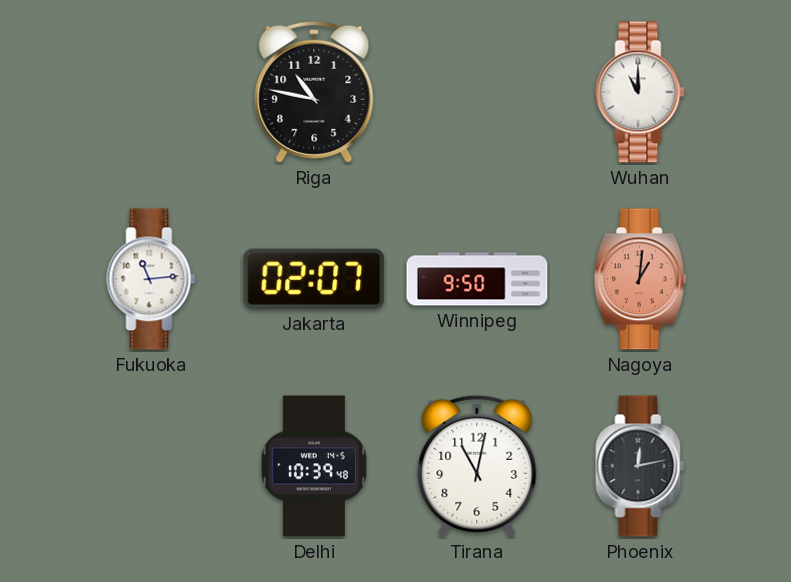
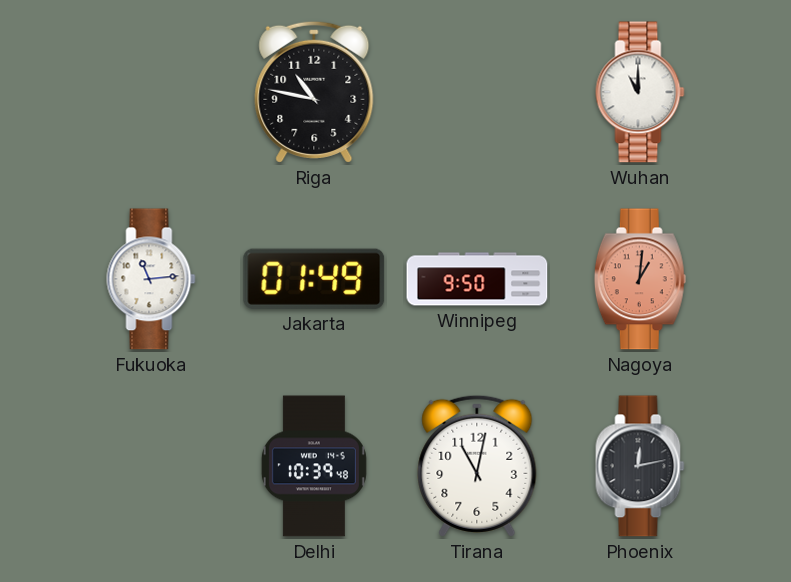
Jakarta: 02:07 -> 01:49
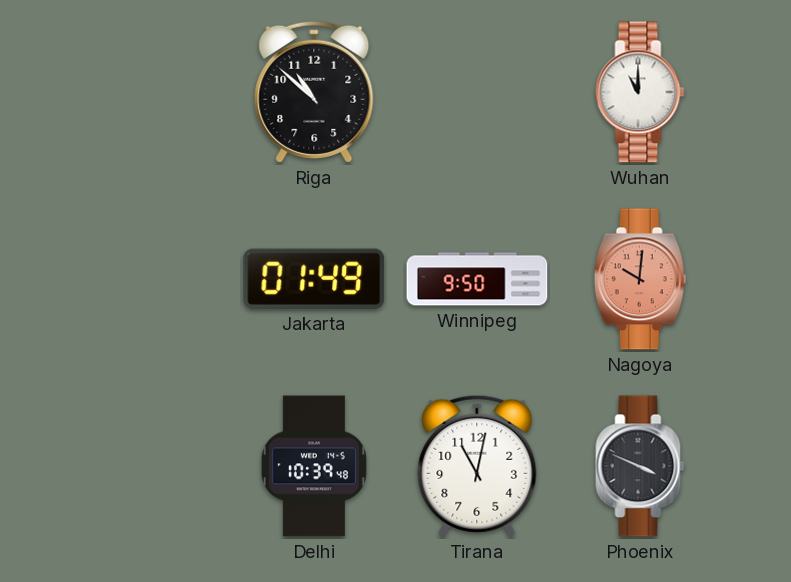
Riga: 10:47 -> 10:52
Fukuoka: 11:14 -> none
Nagoya: 1:01 -> 10:01
Phoenix: 12:13 -> 3:49
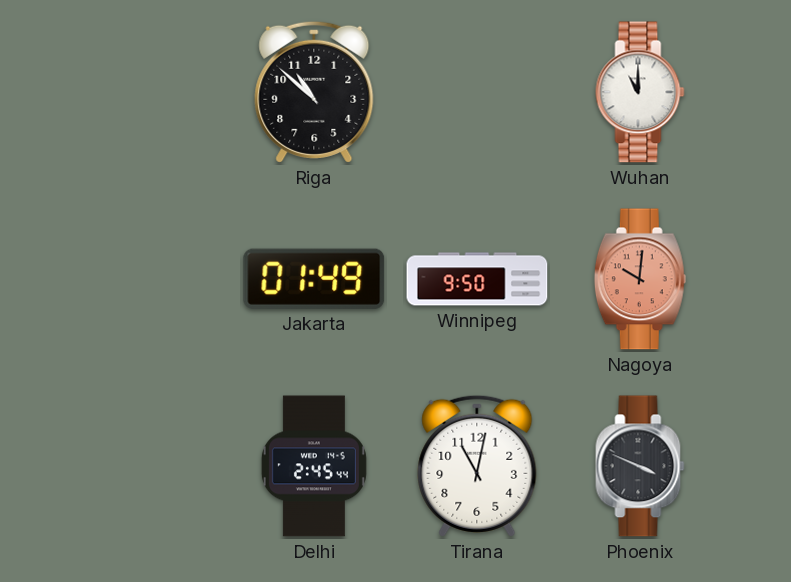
Delhi: 10:39 -> 2:45
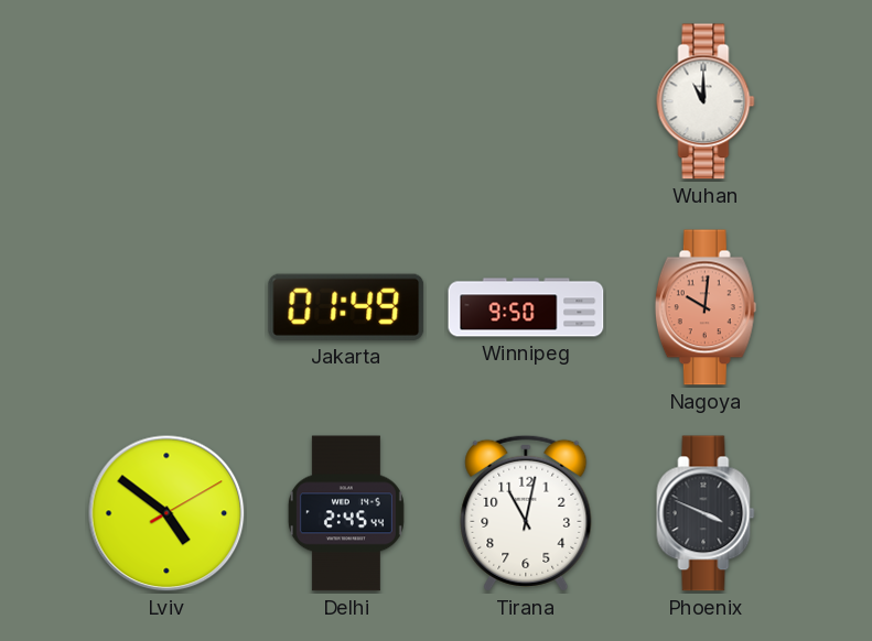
Riga: 10:52 -> none
Lviv: none -> 4:51
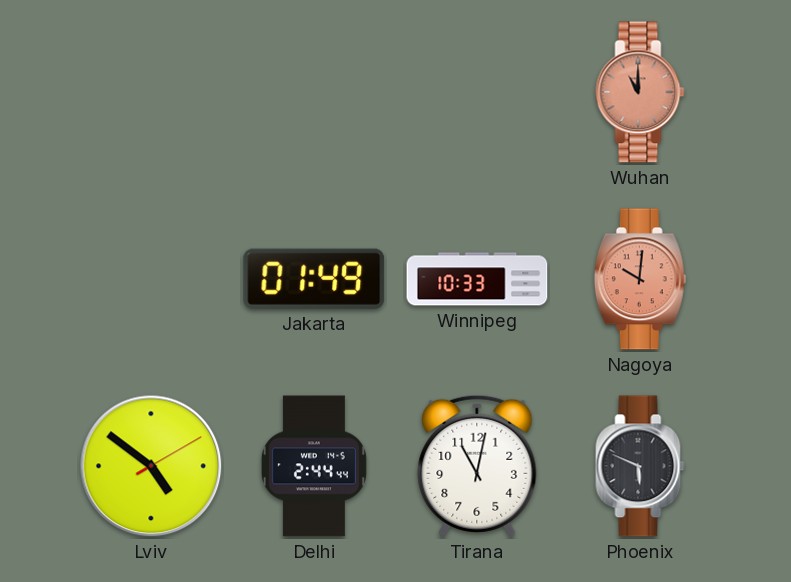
Wuhan dial: white -> salmon
Winnipeg: 9:50 -> 10:33
Delhi: 2:45 -> 2:44
Phoenix: 3:49 -> 5:49
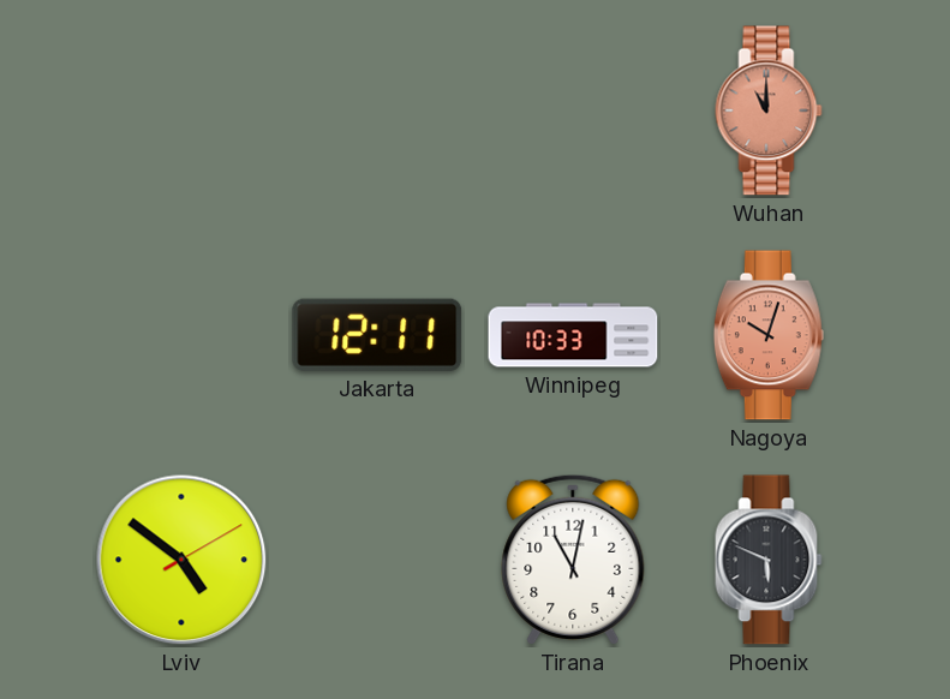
Jakarta: 01:49 -> 12:11
Nagoya: 10:01 -> 10:03
Delhi: 2:44 -> none
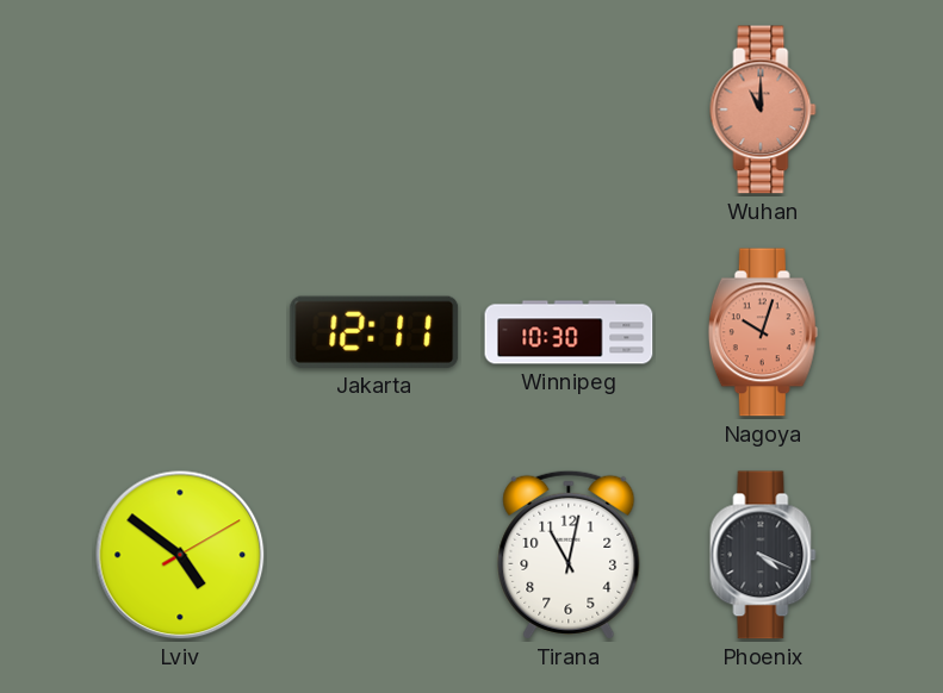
Winnipeg: 10:33 -> 10:30
Phoenix: 5:49 -> 4:19
